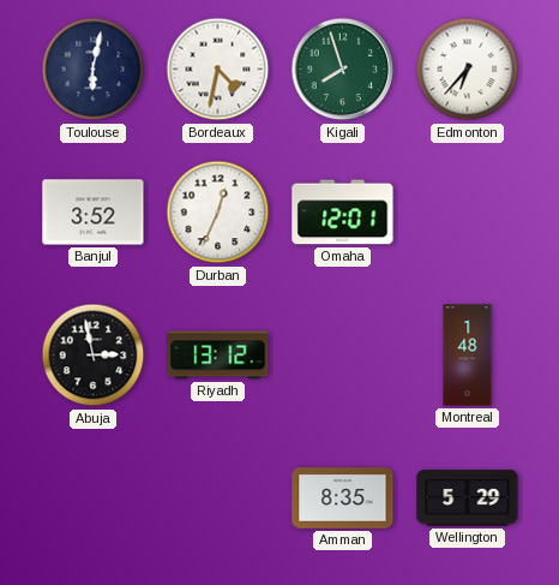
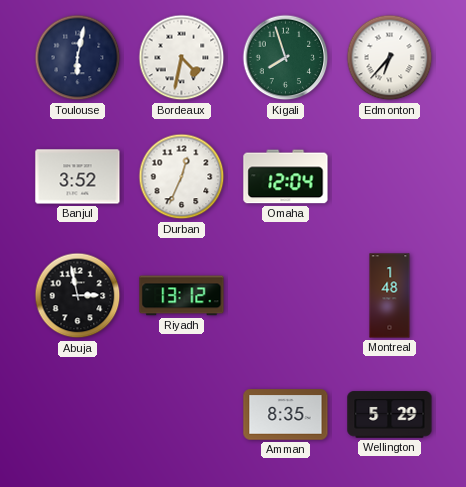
Omaha: 12:01 -> 12:04
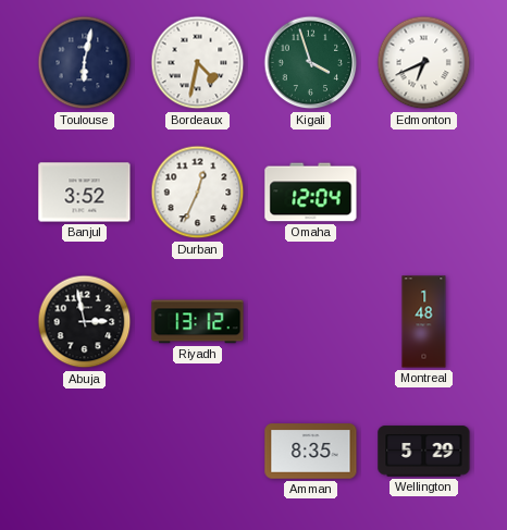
Kigali: 7:57 -> 3:57
Edmonton: 6:37 -> 6:41
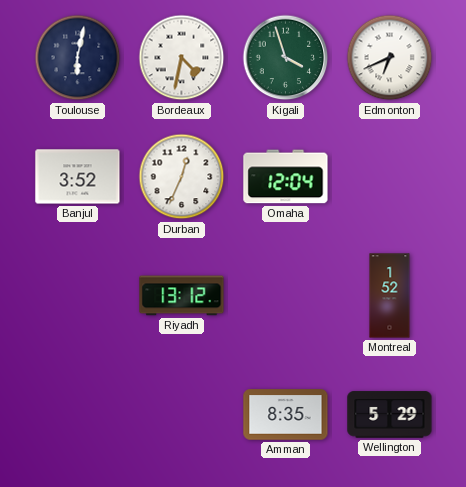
Abuja: 2:58 -> none
Montreal: 1:48 -> 1:52
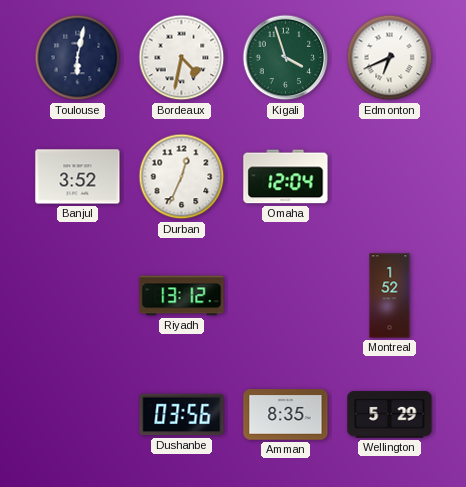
Dushanbe: none -> 03:56
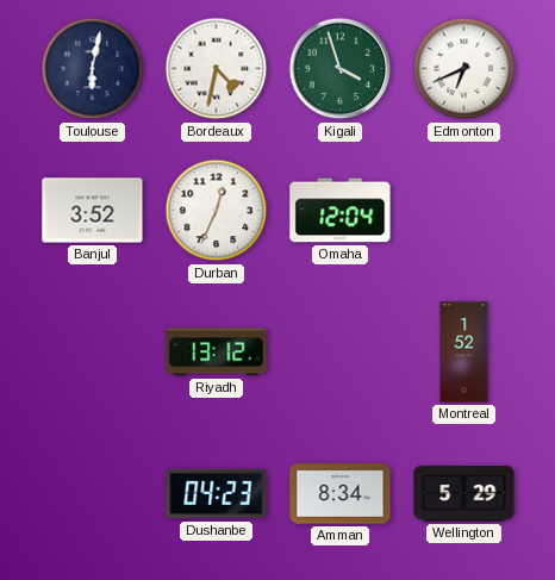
Dushanbe: 03:56 -> 04:23
Amman: 8:35 -> 8:34
